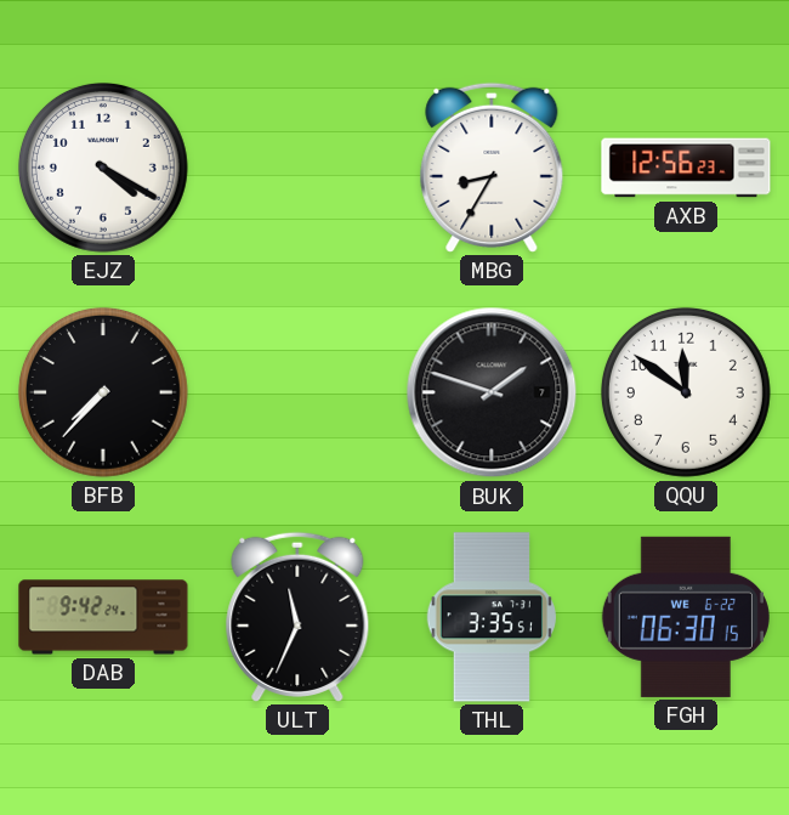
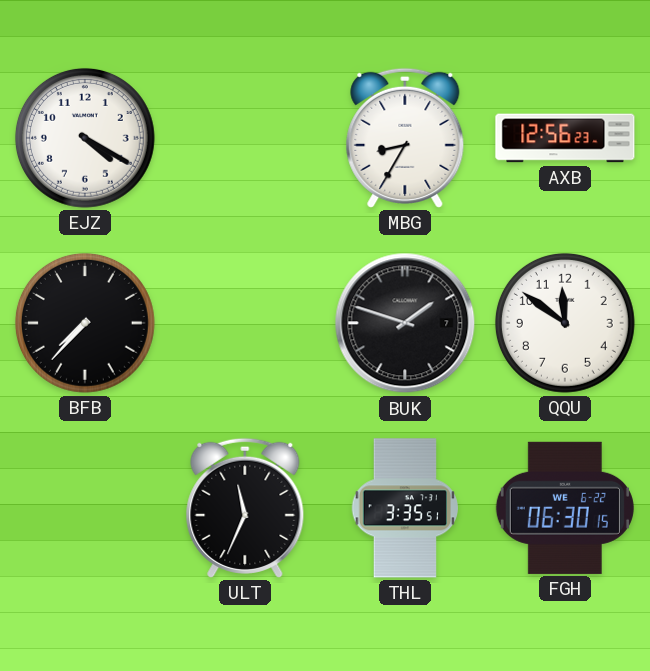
DAB: 9:42 -> none
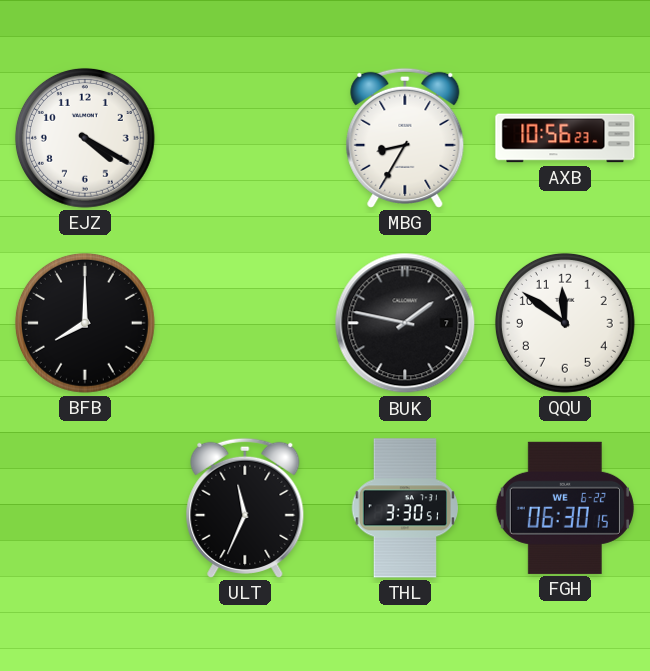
AXB: 12:56 -> 10:56
BFB: 7:37 -> 8:00
BUK: 1:48 -> 1:47
THL: 3:35 -> 3:30
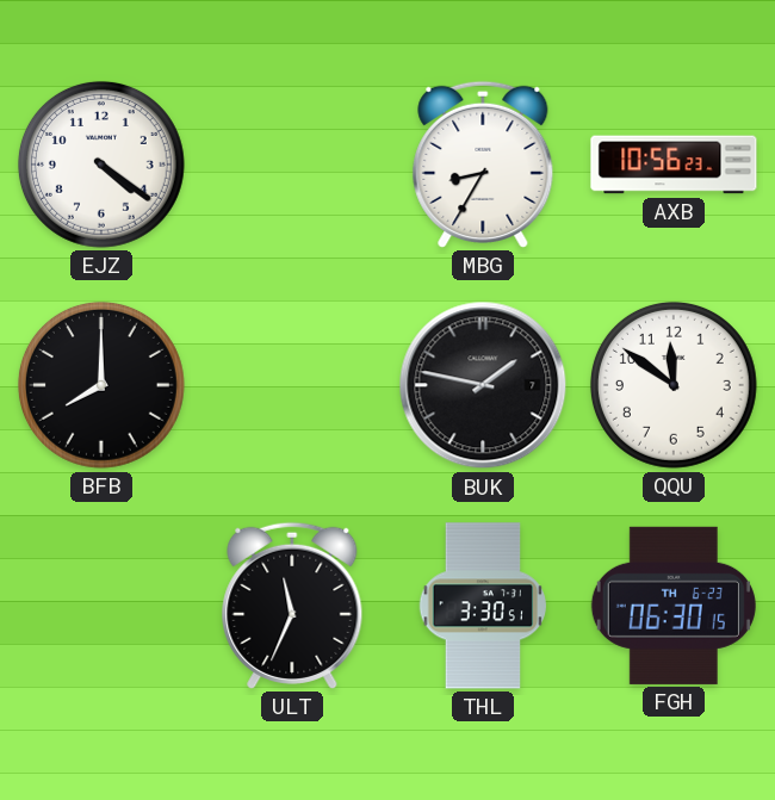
EJZ: 4:20 -> 4:21
FGH date: WE 6-22 -> TH 6-23
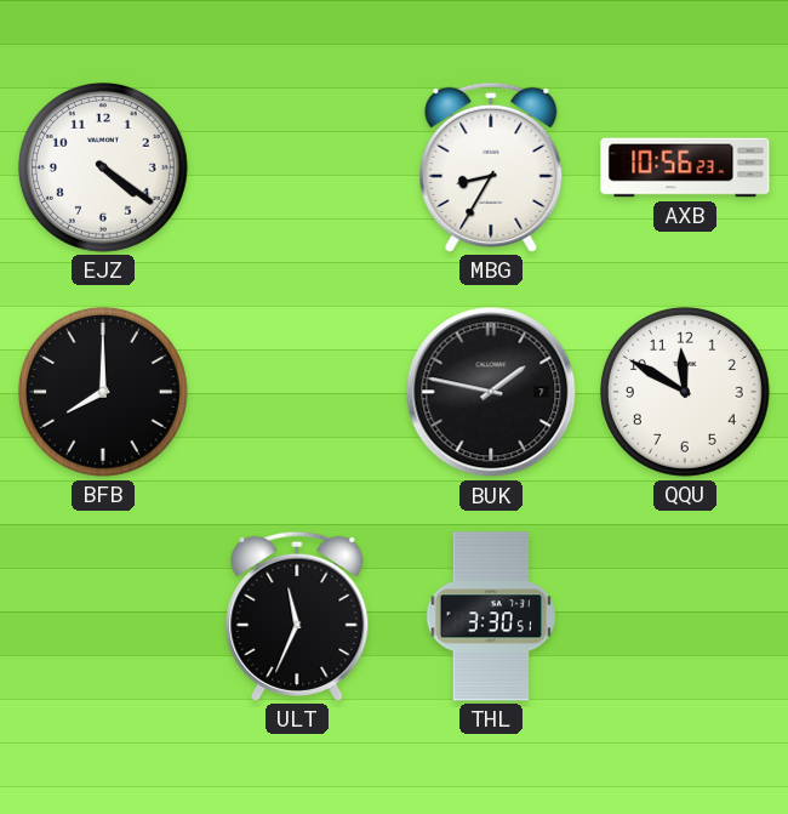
QQU: 11:51 -> 11:50
FGH: 06:30 -> none
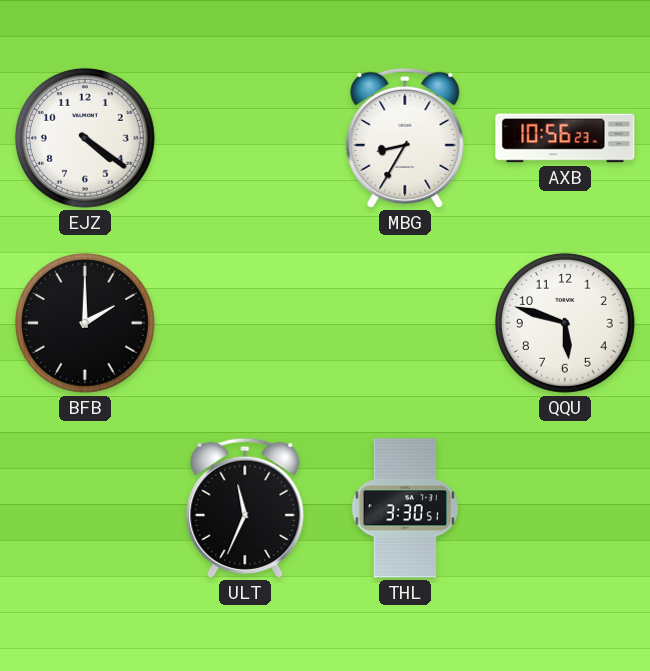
BFB: 8:00 -> 2:00
BUK: 1:47 -> none
QQU: 11:50 -> 5:48
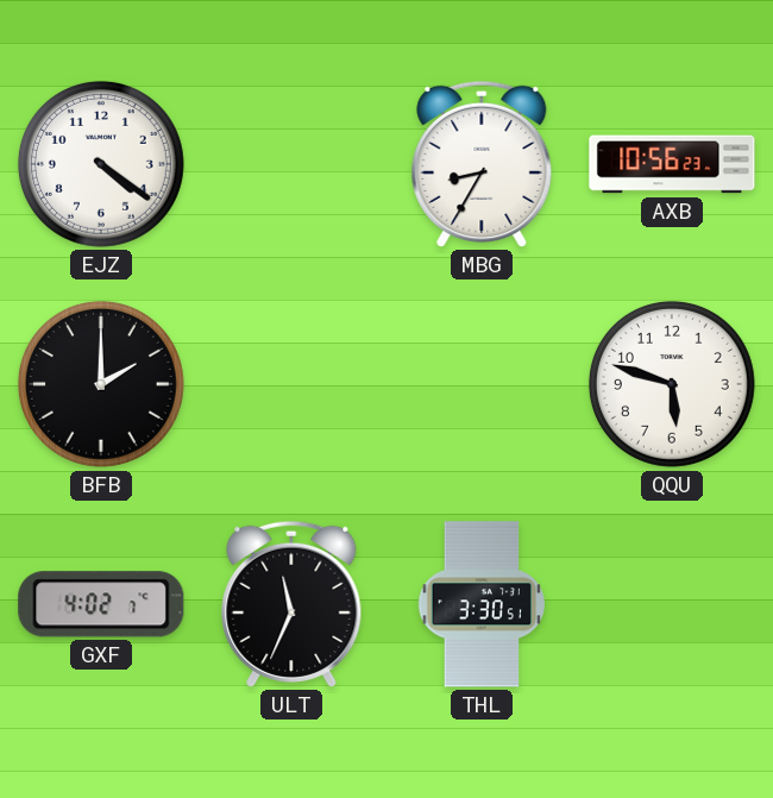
GXF: none -> 4:02
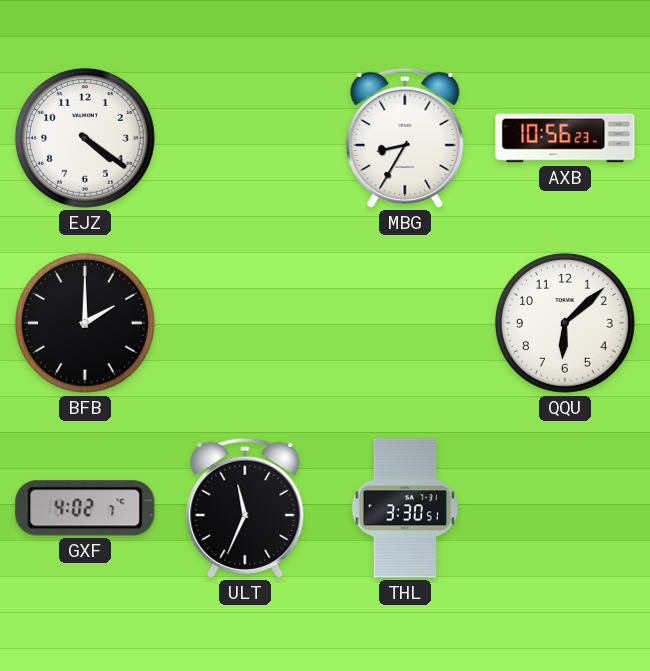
QQU: 5:48 -> 6:08
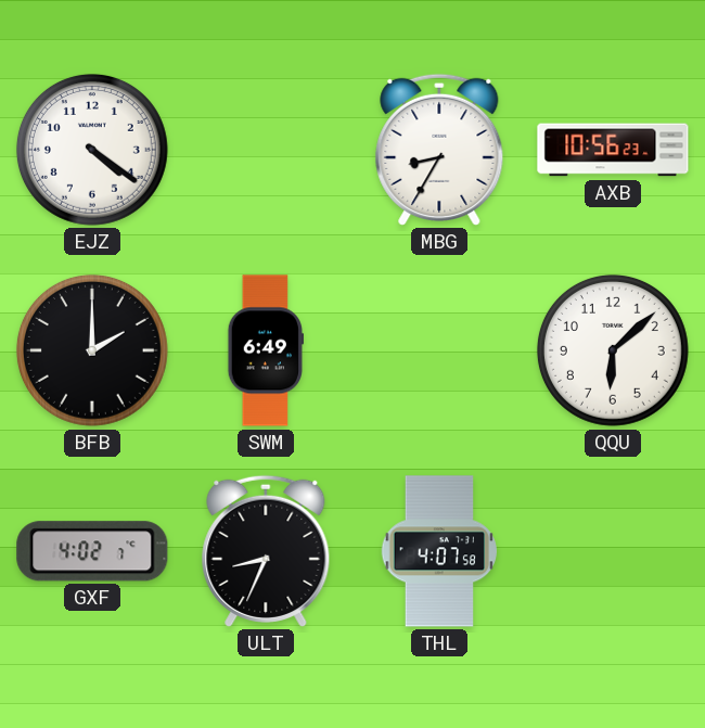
SWM: none -> 6:49
ULT: 11:34 -> 8:34
THL: 3:30 -> 4:07
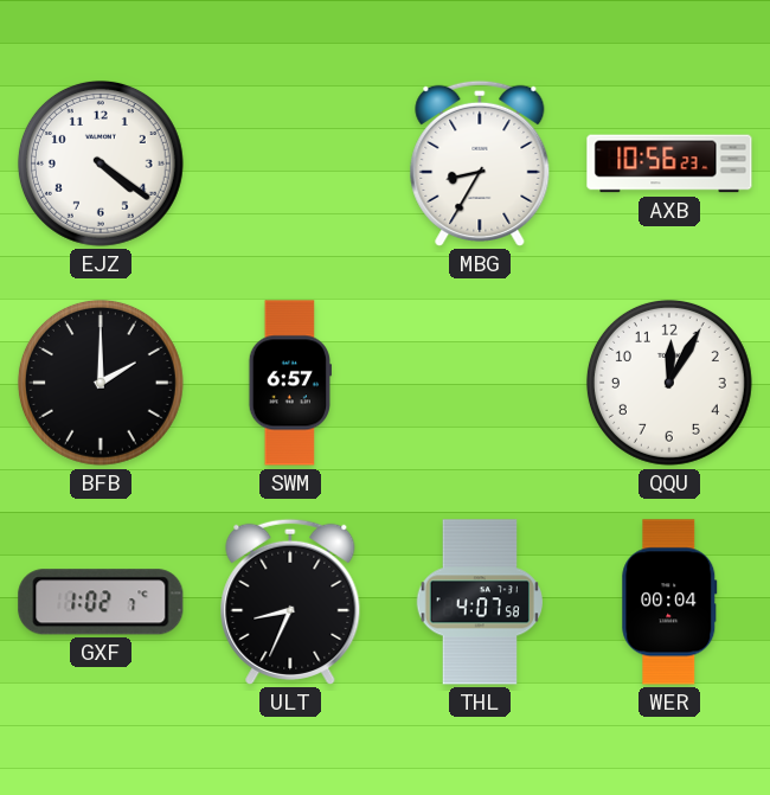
SWM: 6:49 -> 6:57
QQU: 6:08 -> 12:05
GXF: 4:02 -> 1:02
WER: none -> 00:04
